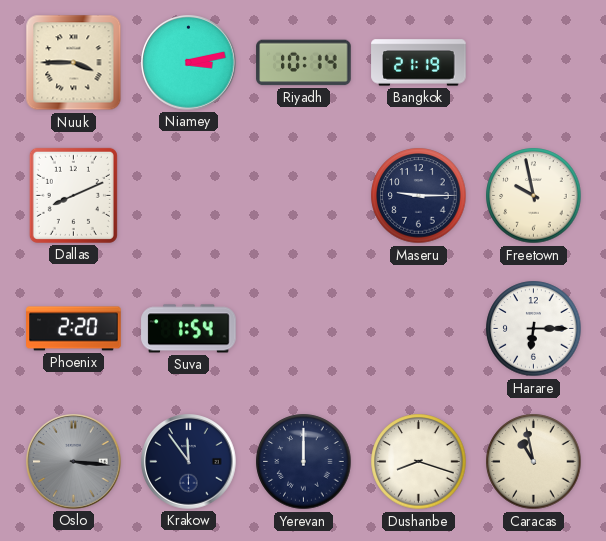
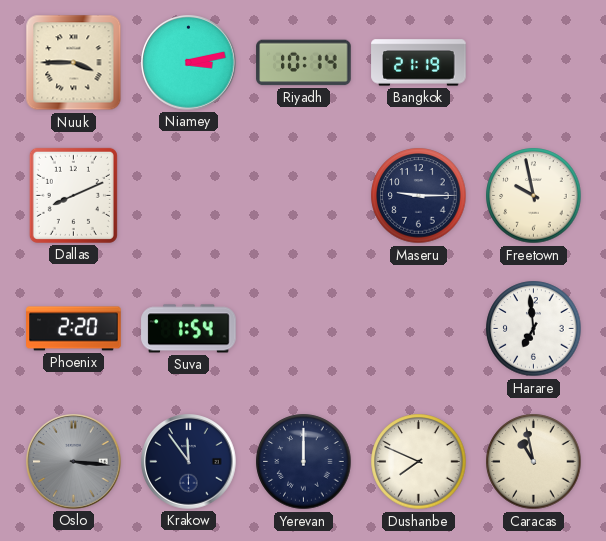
Harare: 6:15 -> 6:59
Dushanbe: 8:18 -> 7:49
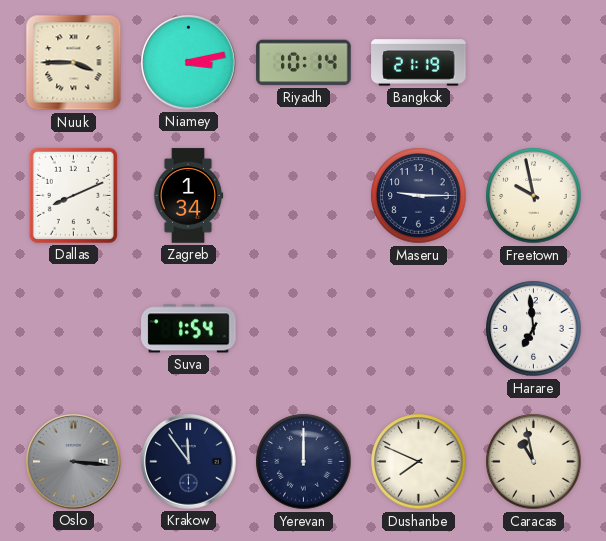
Zagreb: none -> 1:34
Phoenix: 2:20 -> none
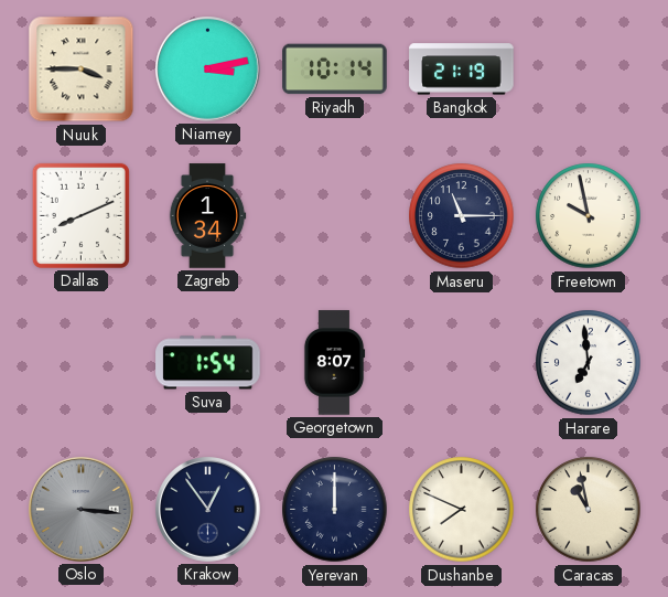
Maseru: 9:15 -> 11:15
Georgetown: none -> 8:07
Krakow: 11:54 -> 12:54
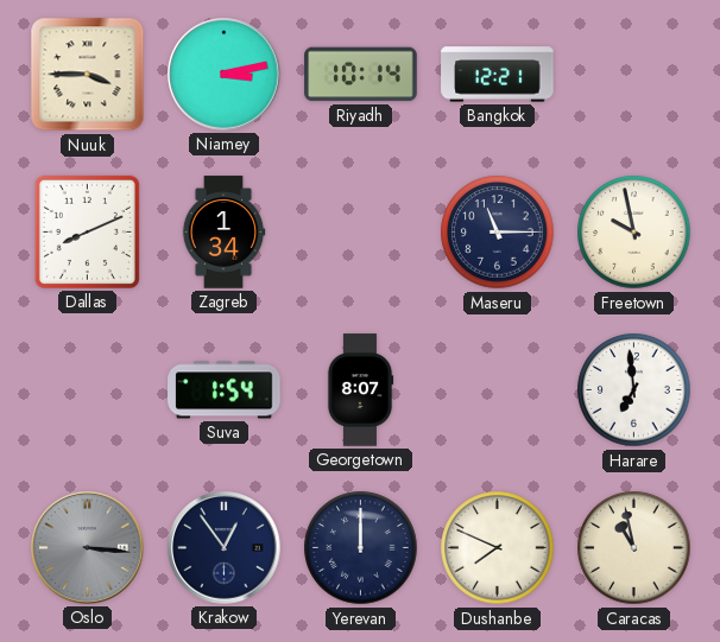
Bangkok: 21:19 -> 12:21
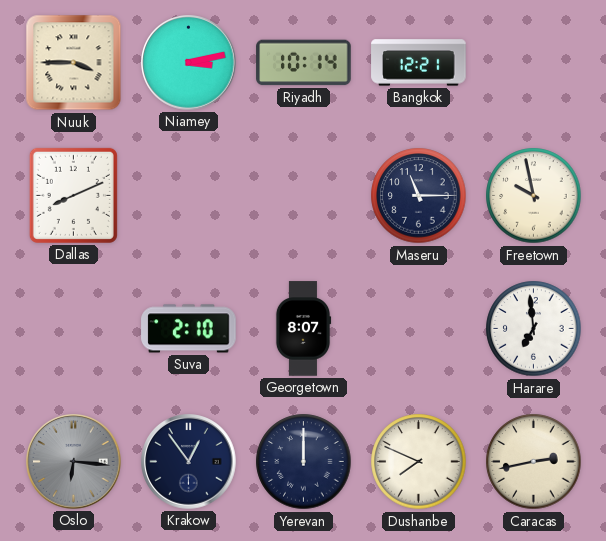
Zagreb: 1:34 -> none
Suva: 1:54 -> 2:10
Oslo: 3:16 -> 6:16
Caracas: 10:58 -> 2:43
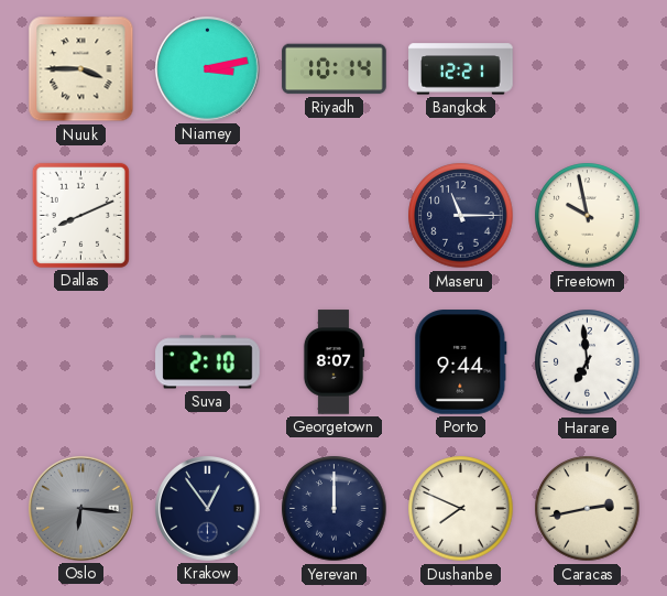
Porto: none -> 9:44
